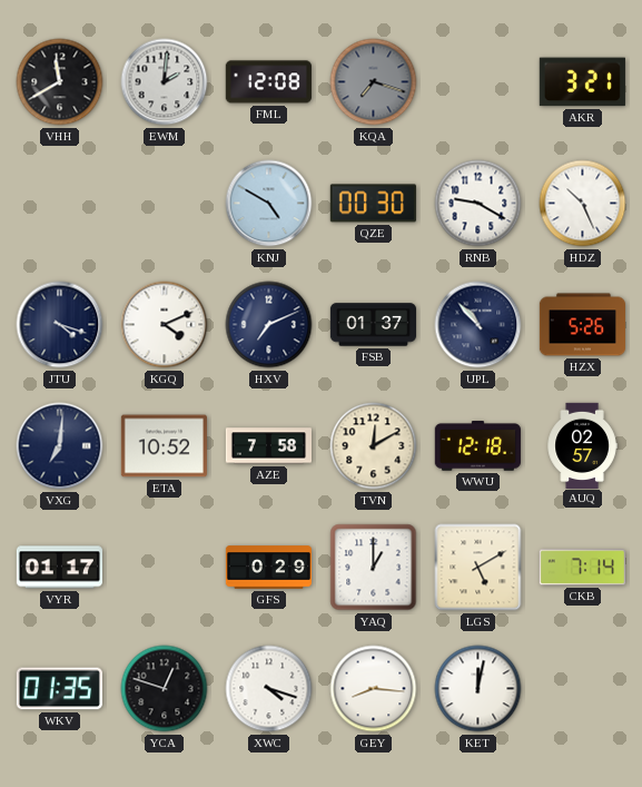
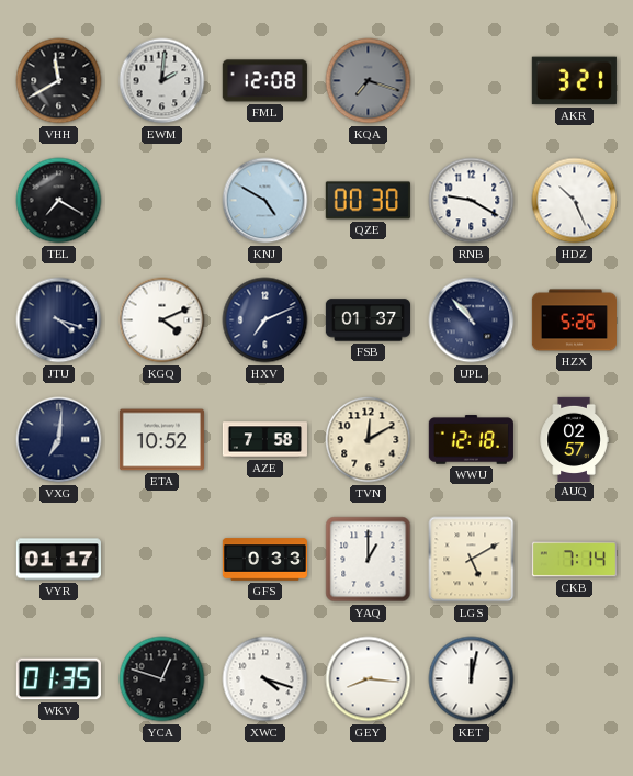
TEL: none -> 7:20
GFS: 0:29 -> 0:33
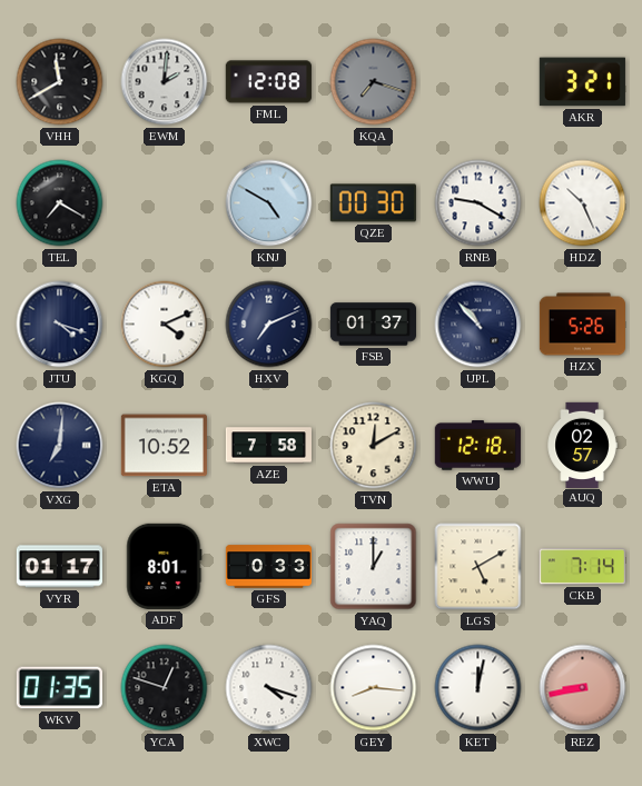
ADF: none -> 8:01
REZ: none -> 8:43
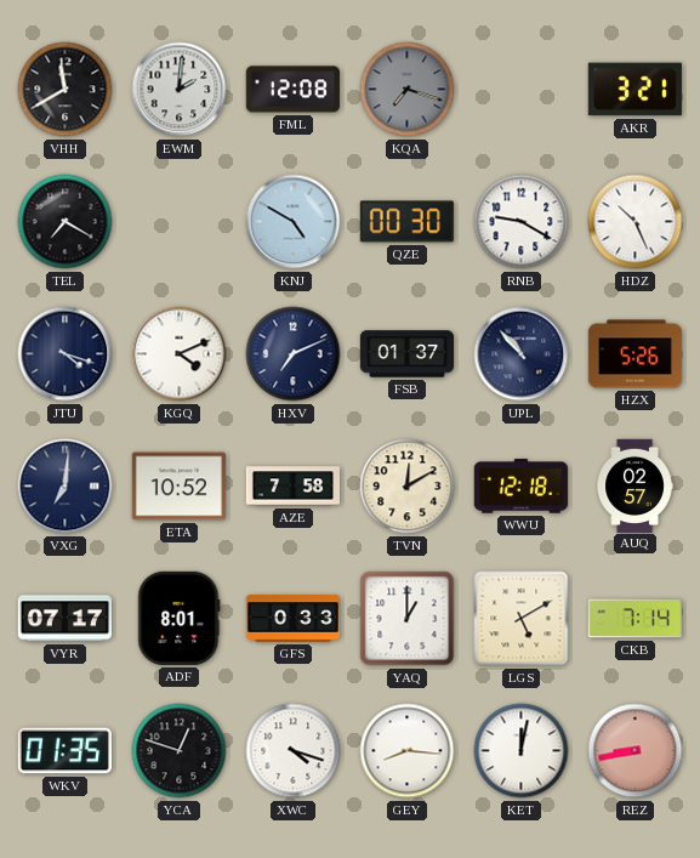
VYR: 01:17 -> 07:17
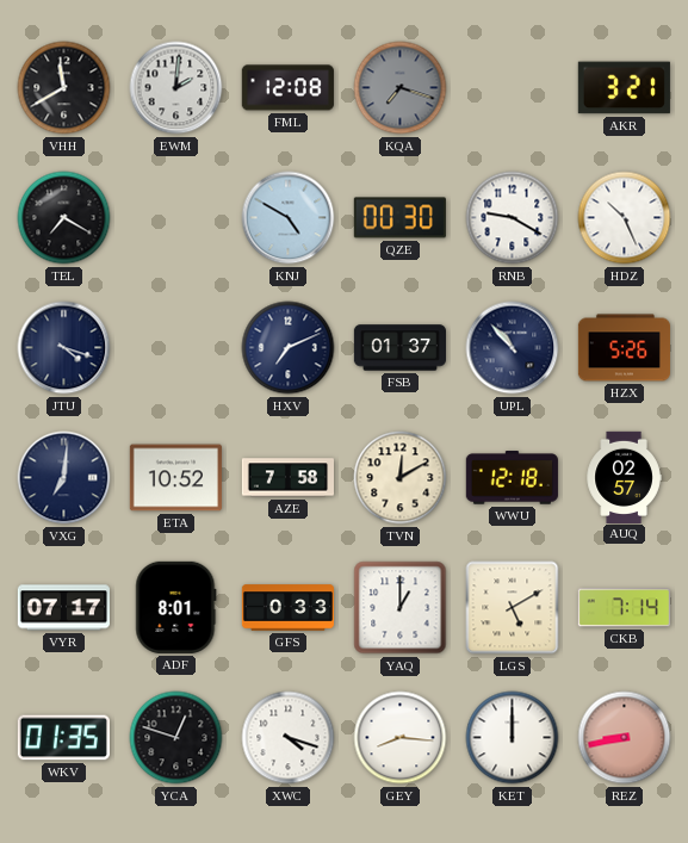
KGQ: 4:11 -> none
KET: 12:02 -> 12:00
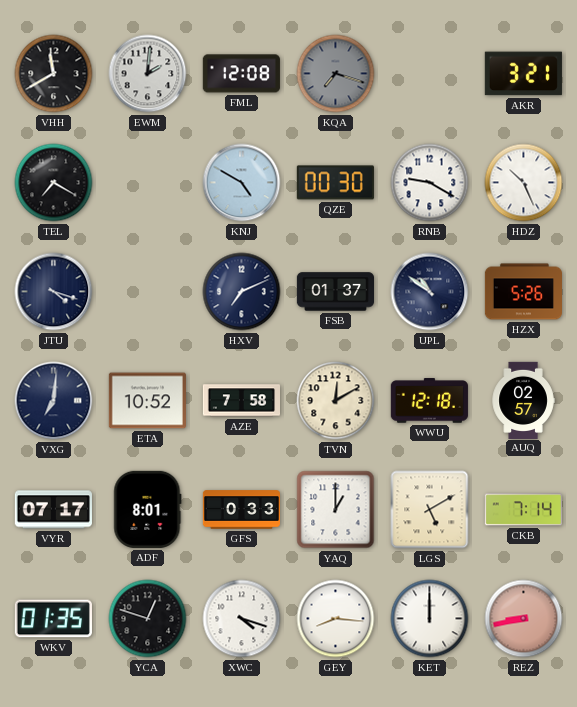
UPL: 10:53 -> 10:51
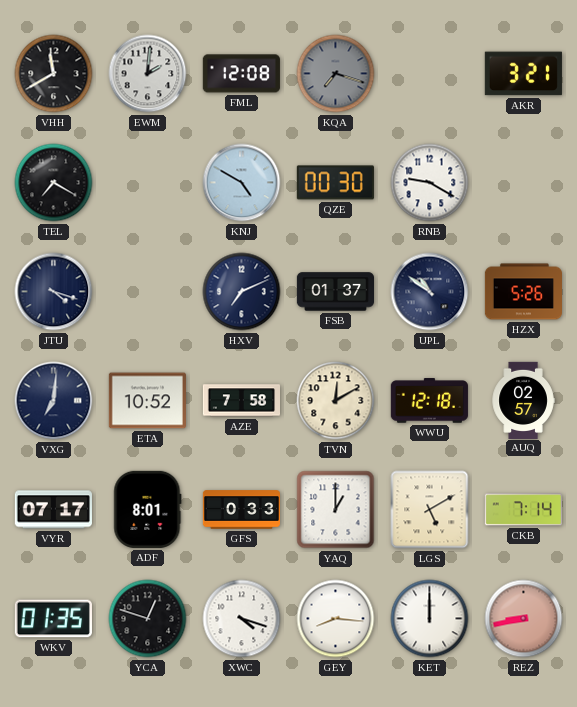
HDZ: 10:26 -> none
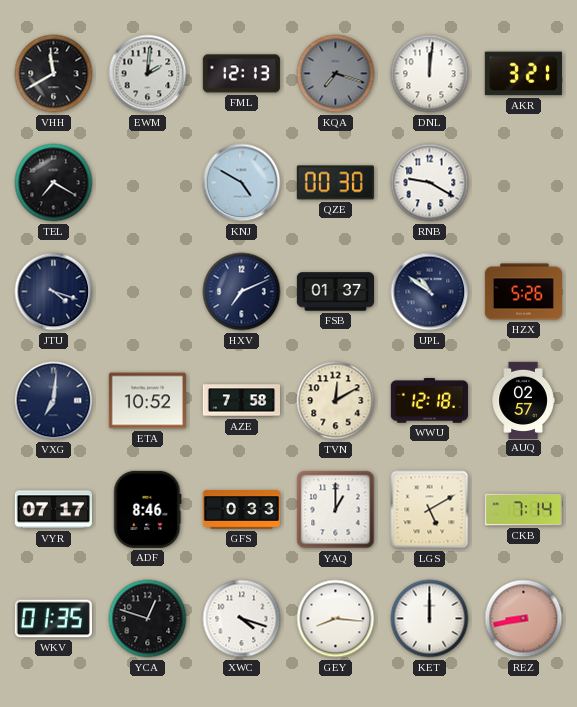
FML: 12:08 -> 12:13
DNL: none -> 12:01
ADF: 8:01 -> 8:46
